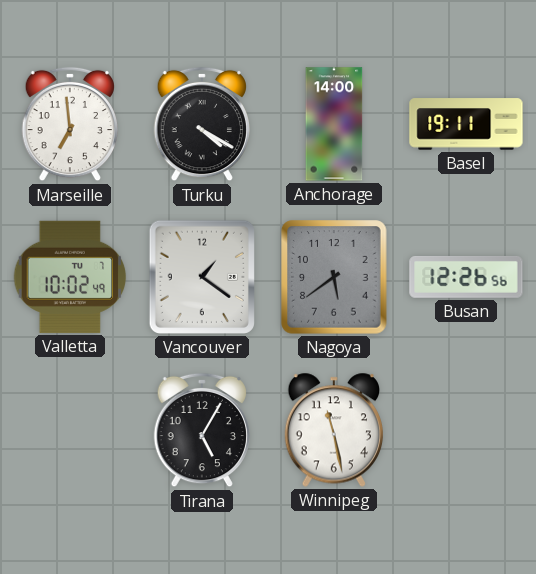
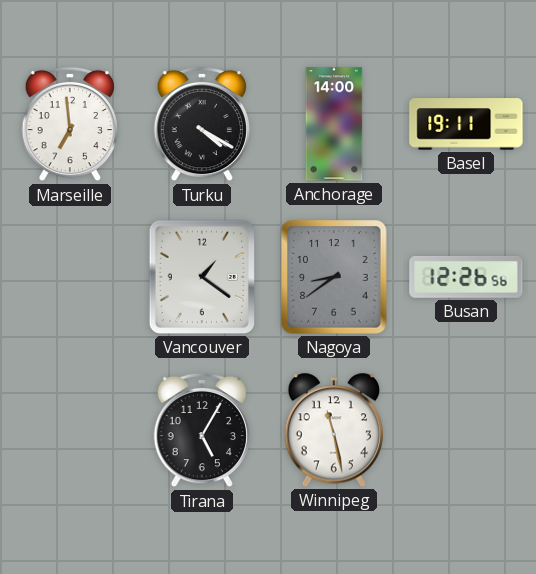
Valletta: 10:02 -> none
Nagoya: 5:39 -> 8:39
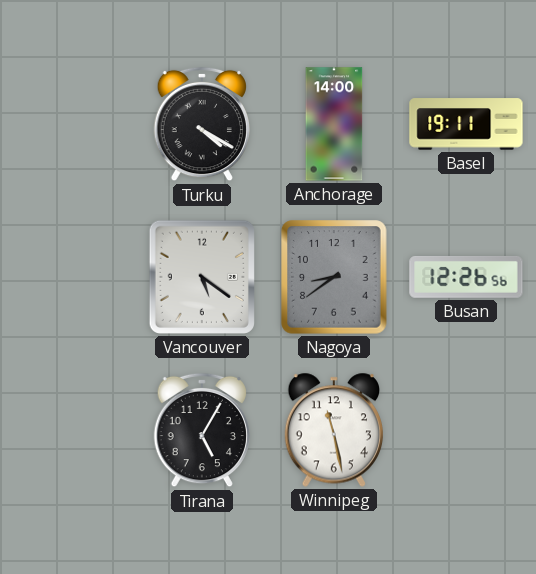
Marseille: 6:59 -> none
Vancouver: 1:21 -> 5:21
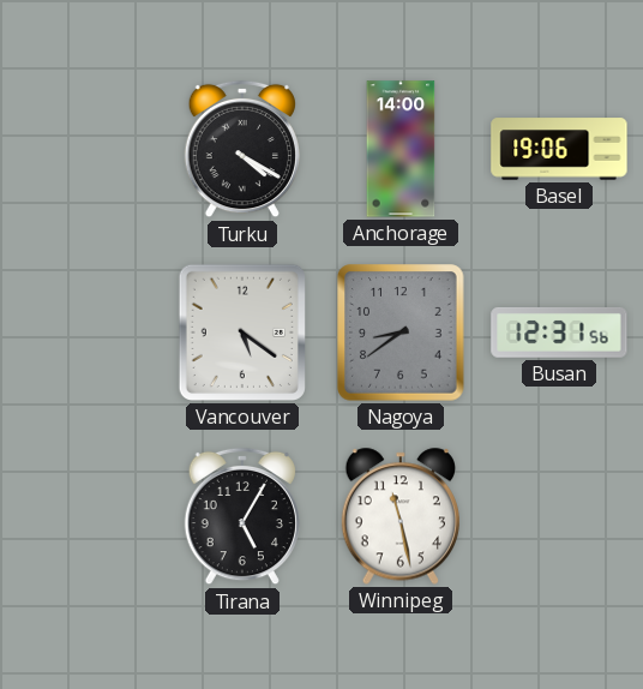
Basel: 19:11 -> 19:06
Busan: 12:26 -> 12:31
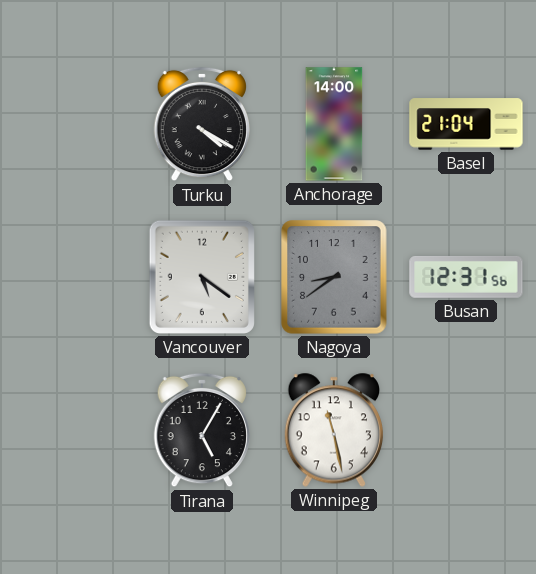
Basel: 19:06 -> 21:04
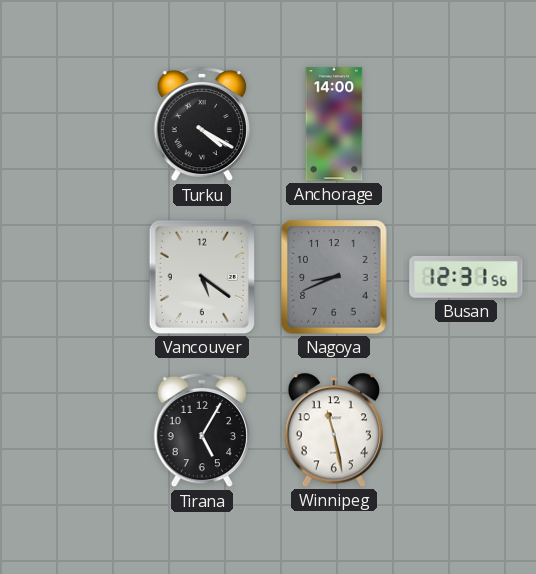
Basel: 21:04 -> none
Nagoya: 8:39 -> 8:41
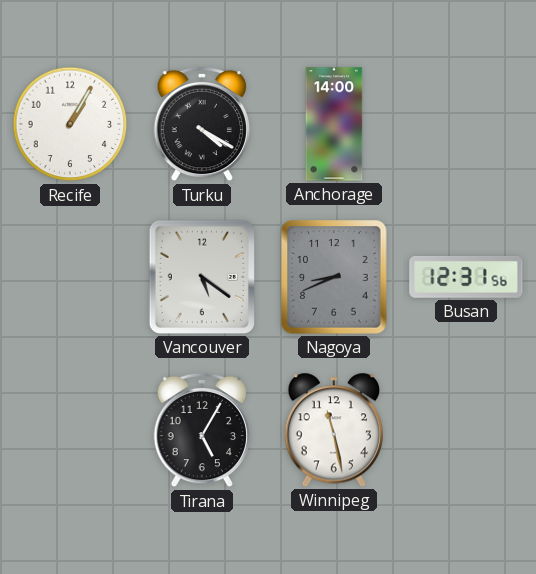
Recife: none -> 1:05
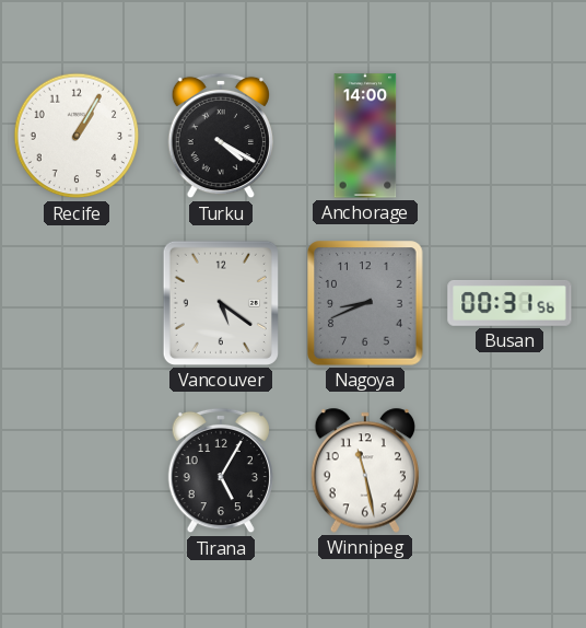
Busan: 12:31 -> 00:31
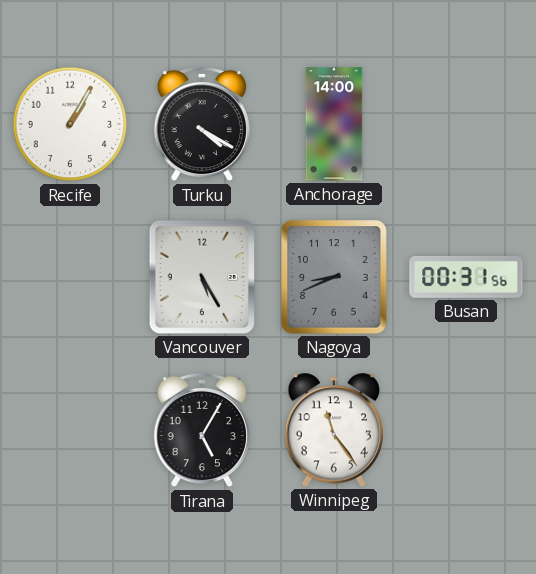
Vancouver: 5:21 -> 5:25
Winnipeg: 11:28 -> 11:24
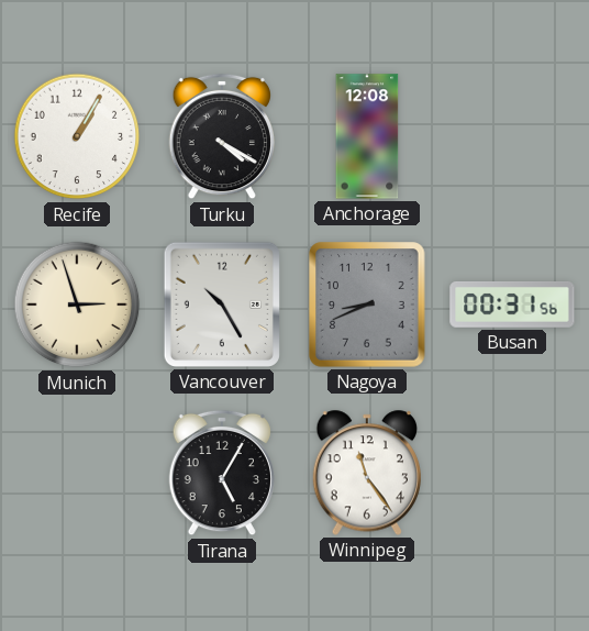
Anchorage: 14:00 -> 12:08
Munich: none -> 2:57
Vancouver: 5:25 -> 10:25
